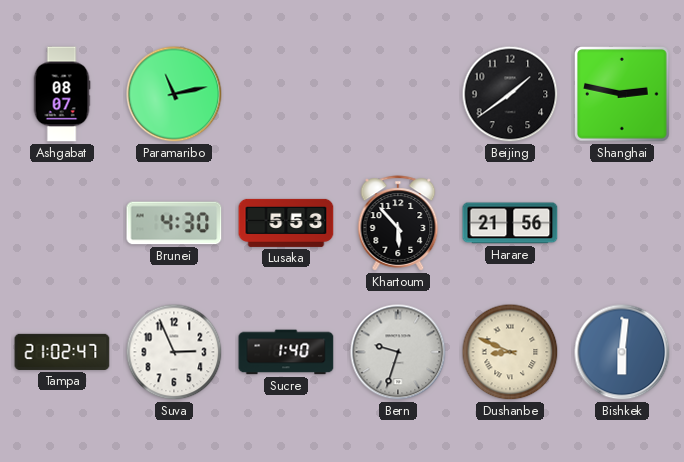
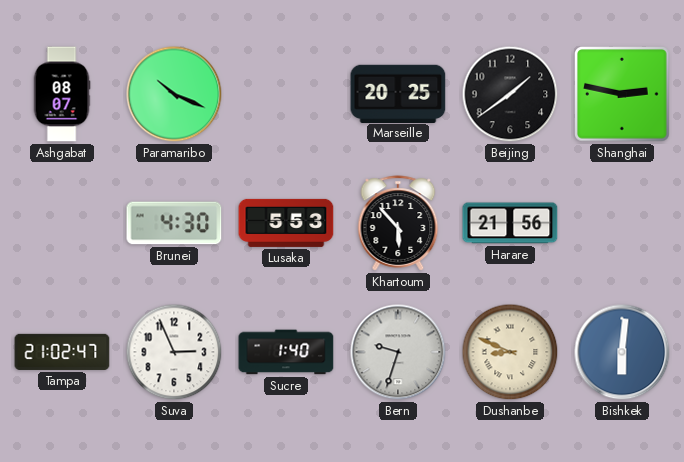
Paramaribo: 11:13 -> 10:19
Marseille: none -> 20:25
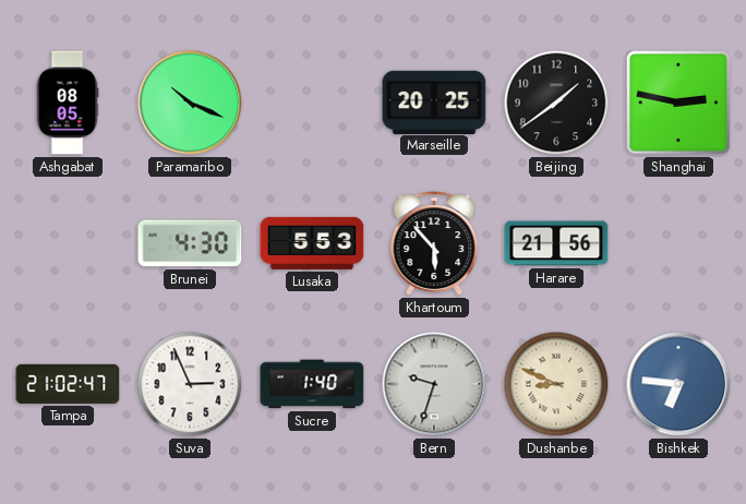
Ashgabat: 08:07 -> 08:05
Bishkek: 6:01 -> 6:46
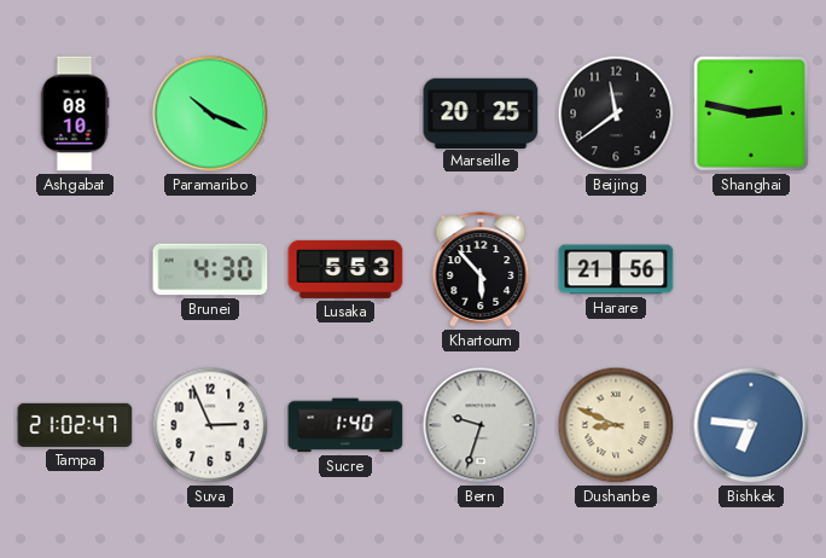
Ashgabat: 08:05 -> 08:10
Beijing: 1:39 -> 11:39
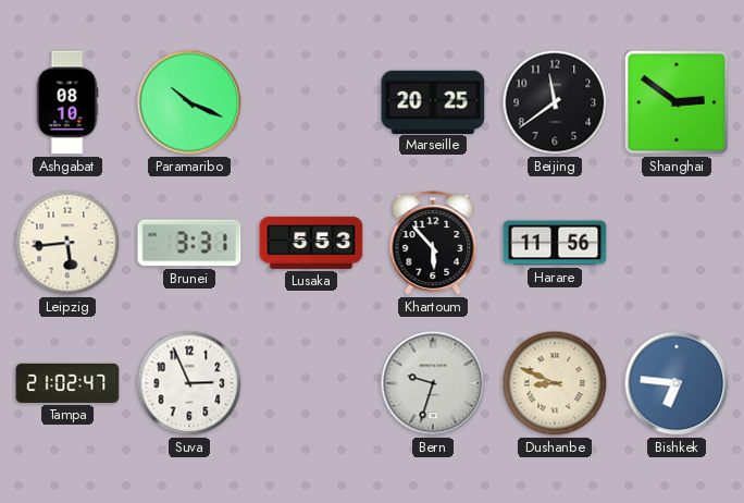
Shanghai: 2:47 -> 2:51
Leipzig: none -> 5:44
Brunei: 4:30 -> 3:31
Harare: 21:56 -> 11:56
Sucre: 1:40 -> none
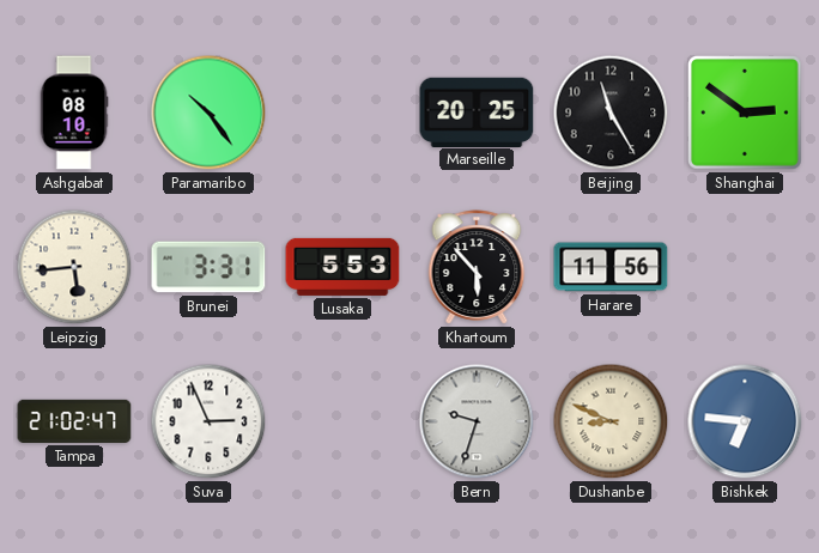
Paramaribo: 10:19 -> 10:24
Beijing: 11:39 -> 11:25
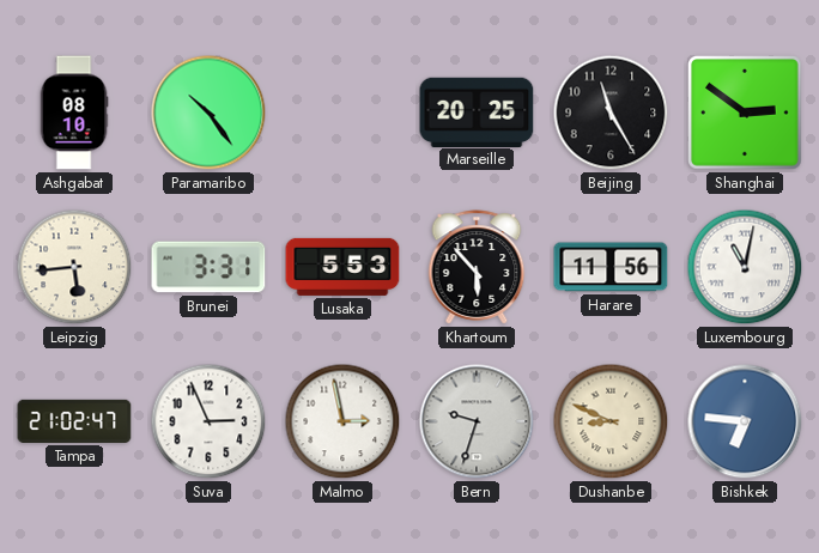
Luxembourg: none -> 11:02
Malmo: none -> 2:58
